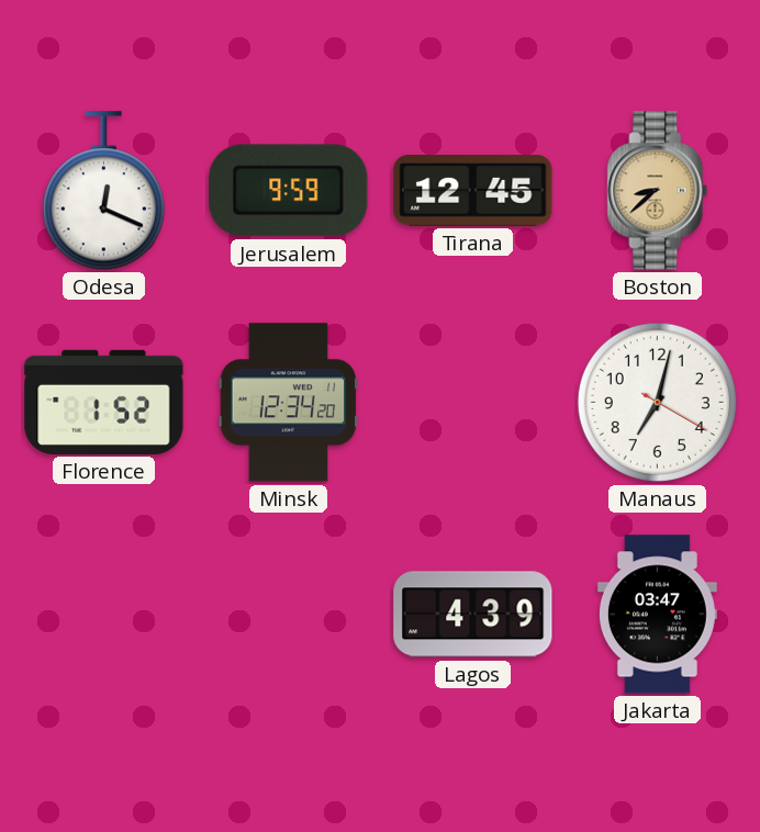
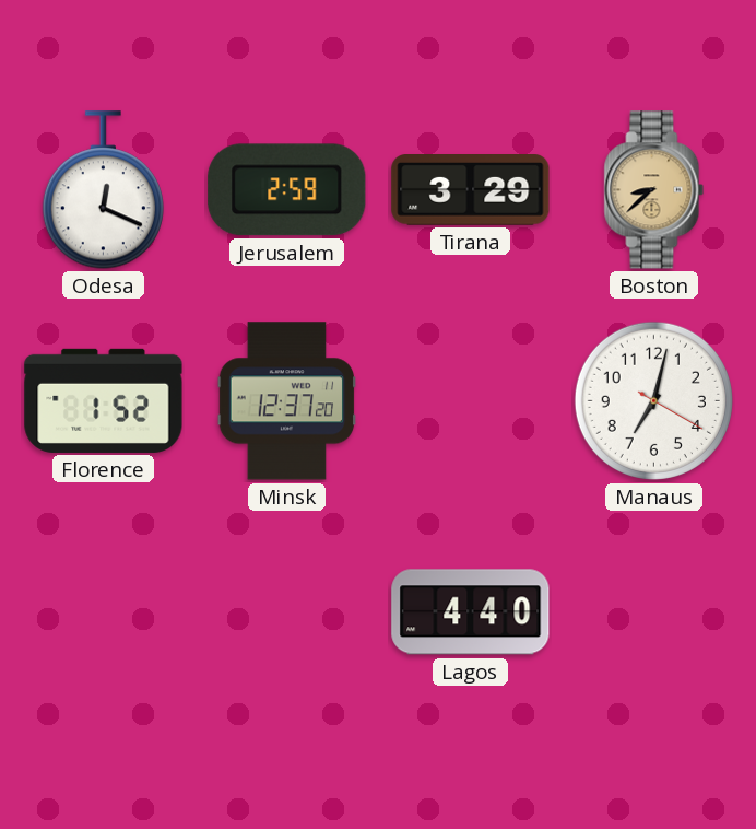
Jerusalem: 9:59 -> 2:59
Tirana: 12:45 -> 3:29
Minsk: 12:34 -> 12:37
Lagos: 4:39 -> 4:40
Jakarta: 03:47 -> none
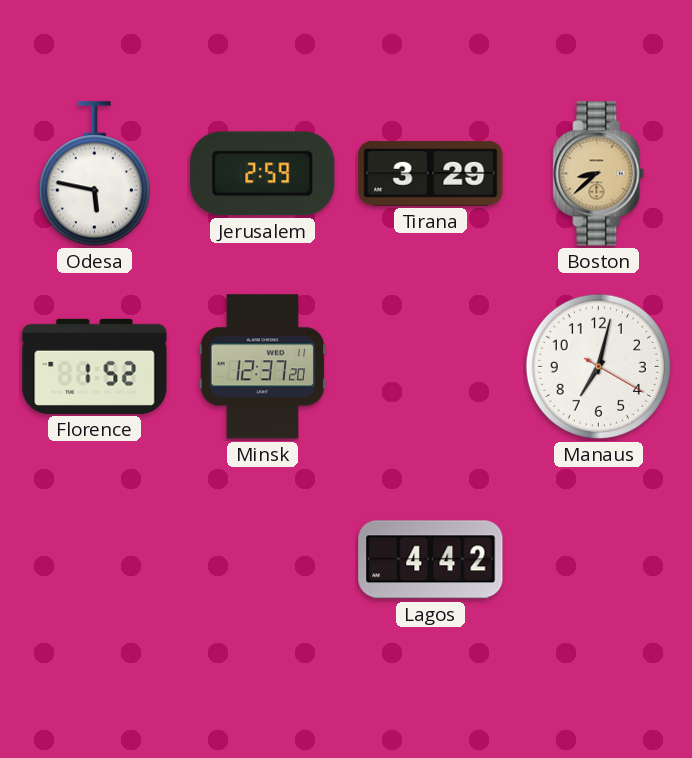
Odesa: 12:19 -> 5:47
Lagos: 4:40 -> 4:42
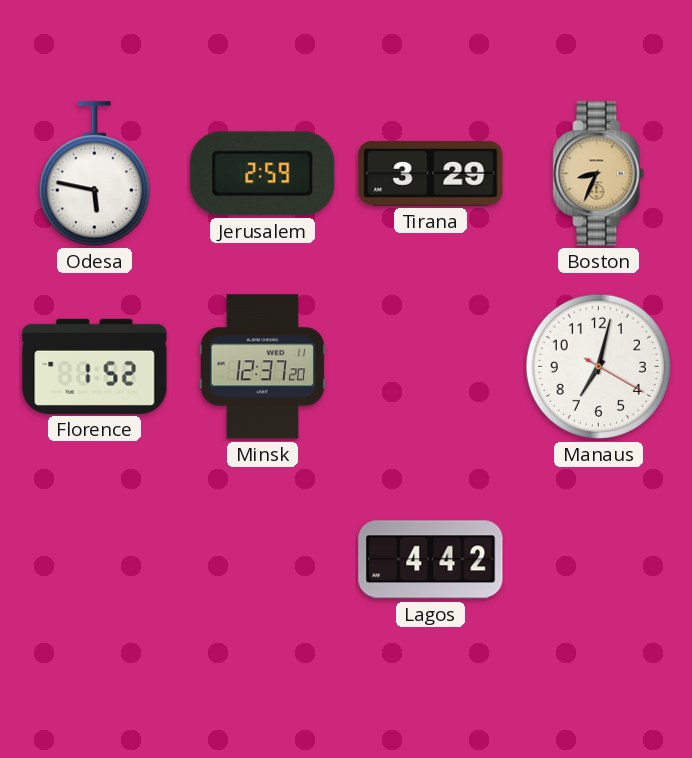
Boston: 8:38 -> 8:34
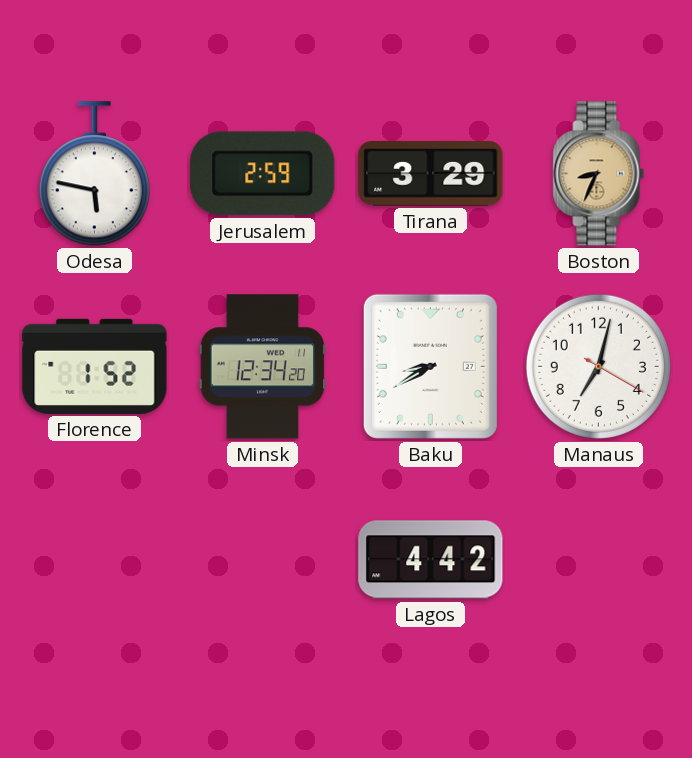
Minsk: 12:37 -> 12:34
Baku: none -> 8:40
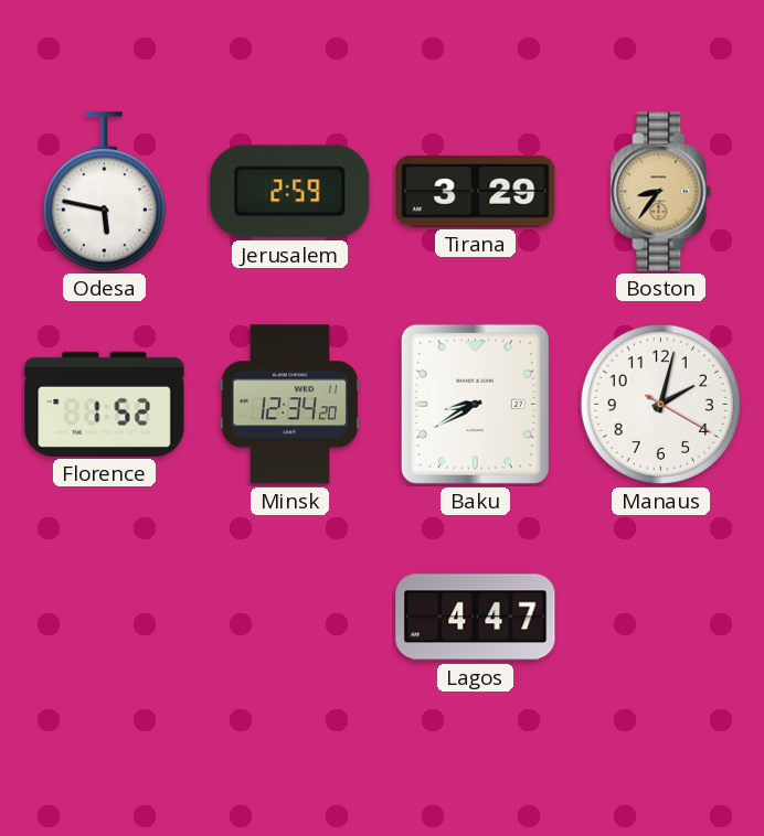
Boston: 8:34 -> 8:36
Manaus: 7:02 -> 2:02
Lagos: 4:42 -> 4:47
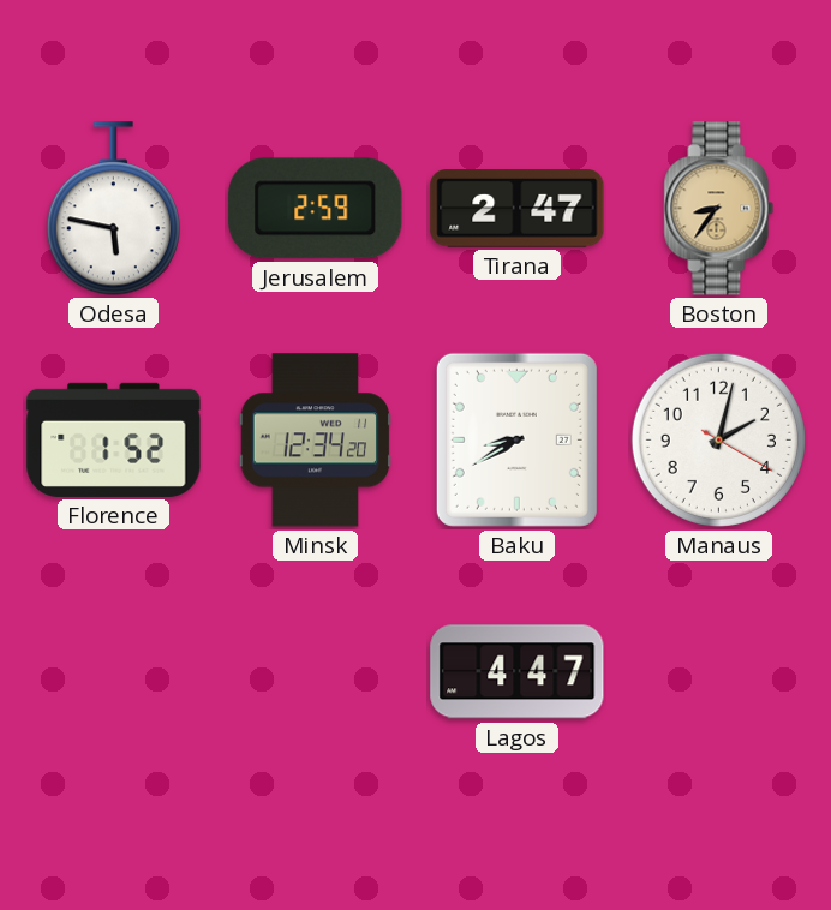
Tirana: 3:29 -> 2:47
